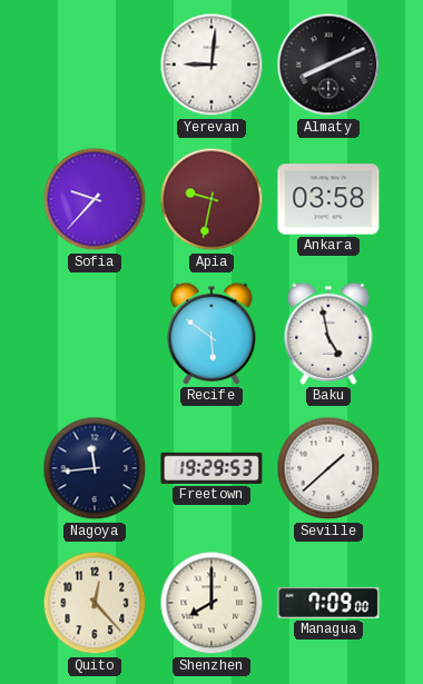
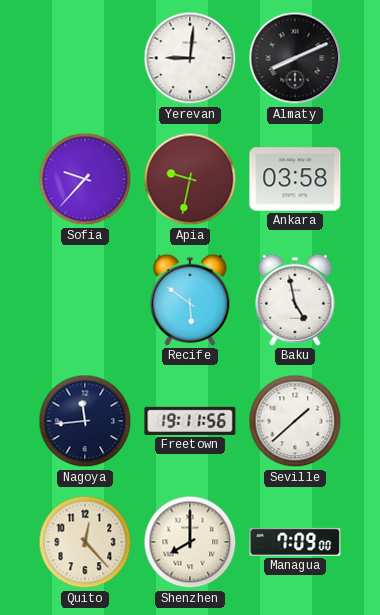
Freetown: 19:29 -> 19:11
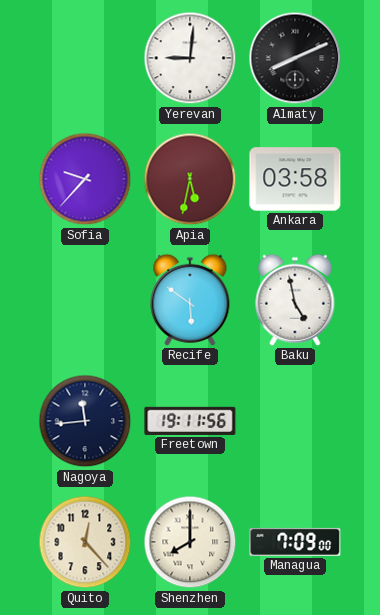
Apia: 9:32 -> 5:32
Seville: 1:38 -> none
